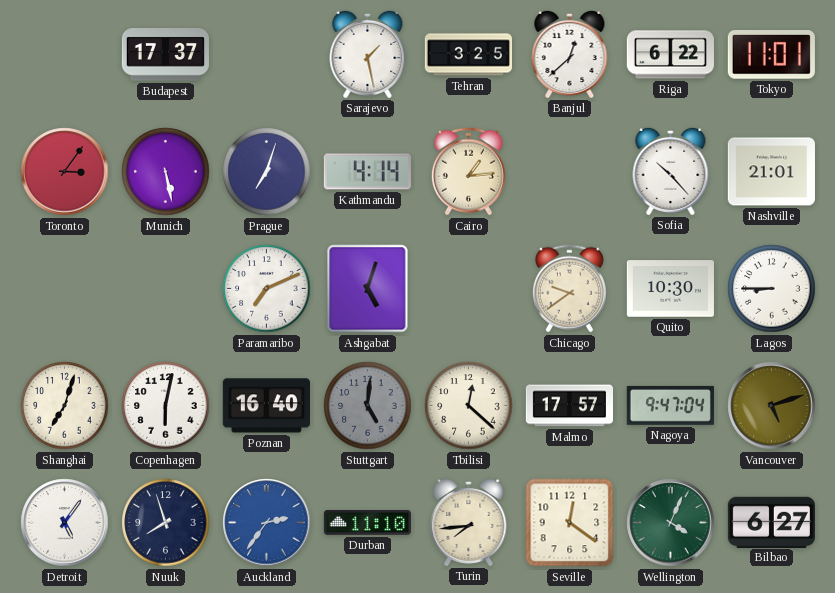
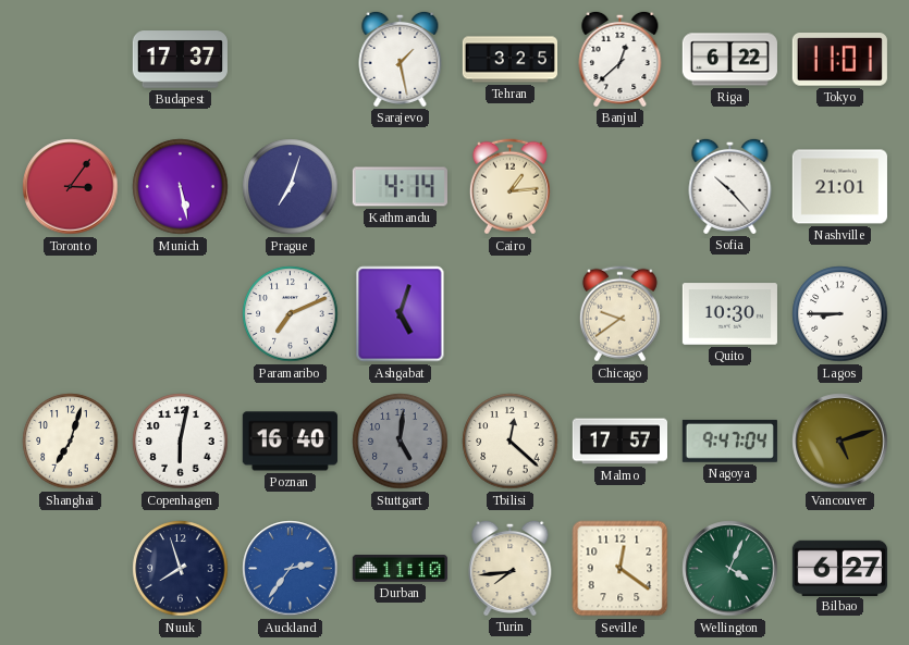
Detroit: 5:06 -> none
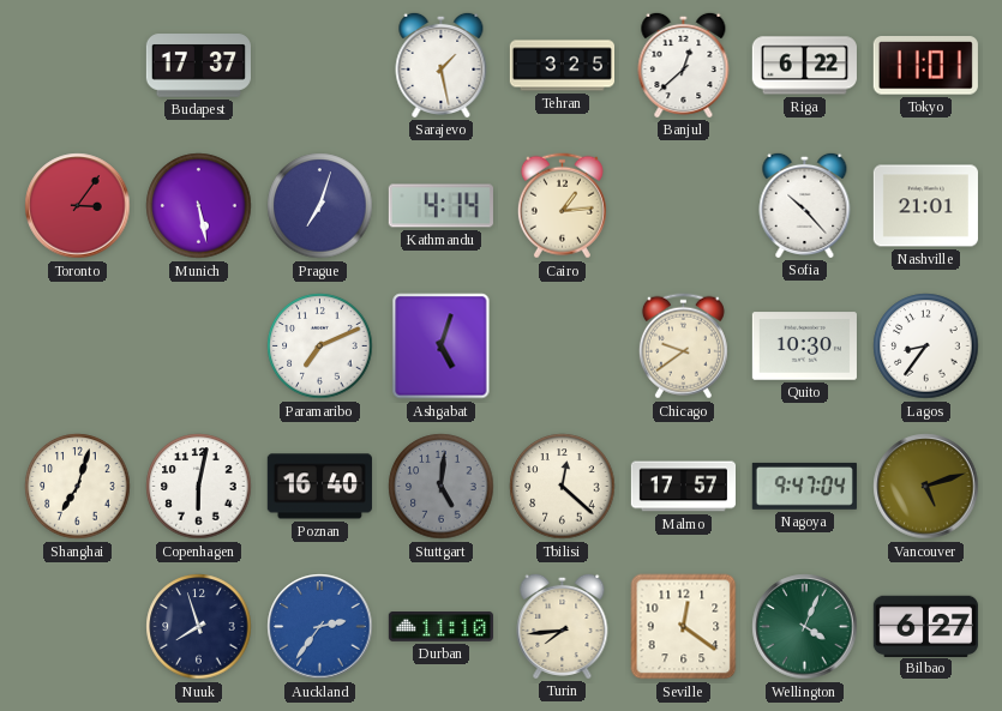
Lagos: 8:45 -> 8:36
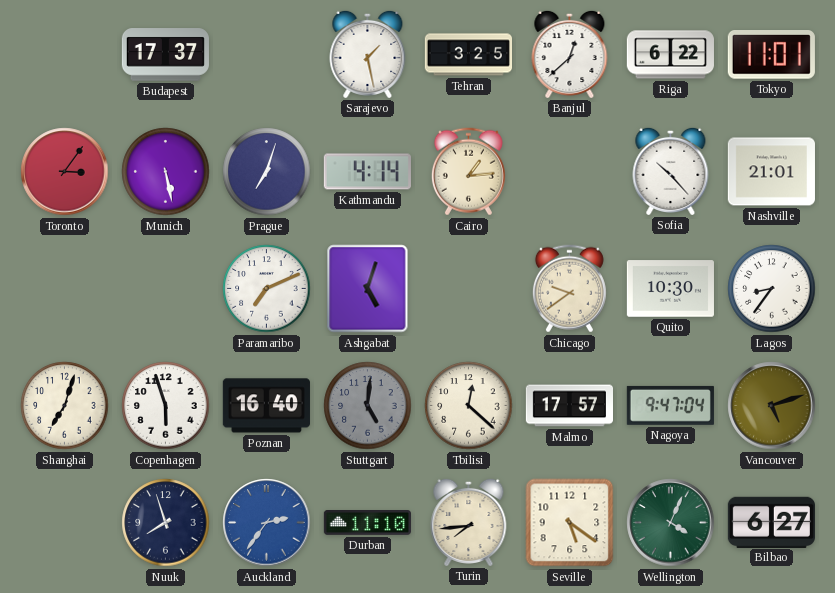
Copenhagen: 6:02 -> 5:57
Seville: 12:21 -> 5:21
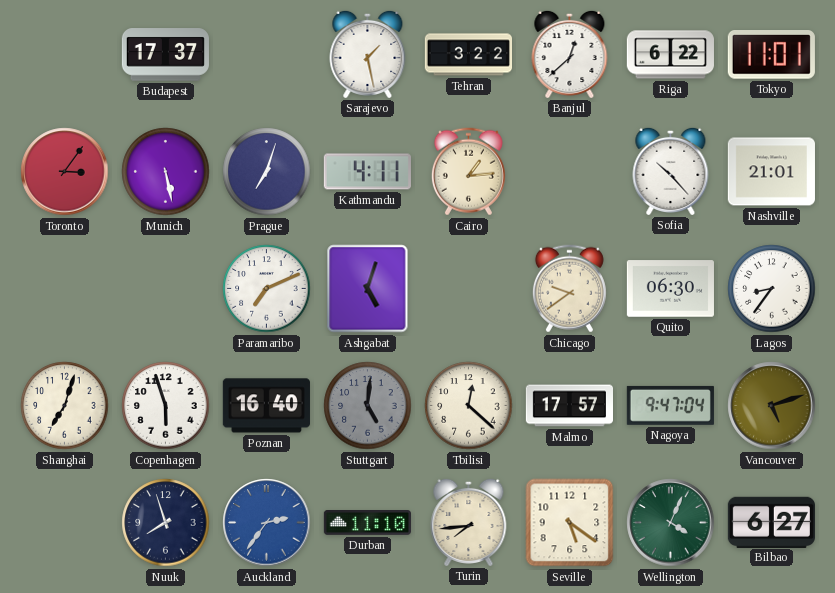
Tehran: 3:25 -> 3:22
Kathmandu: 4:14 -> 4:11
Quito: 10:30 -> 06:30
